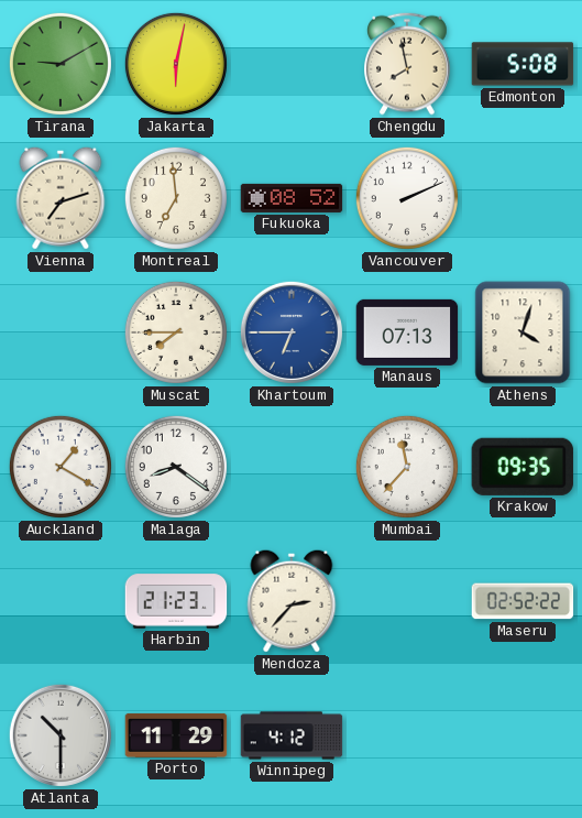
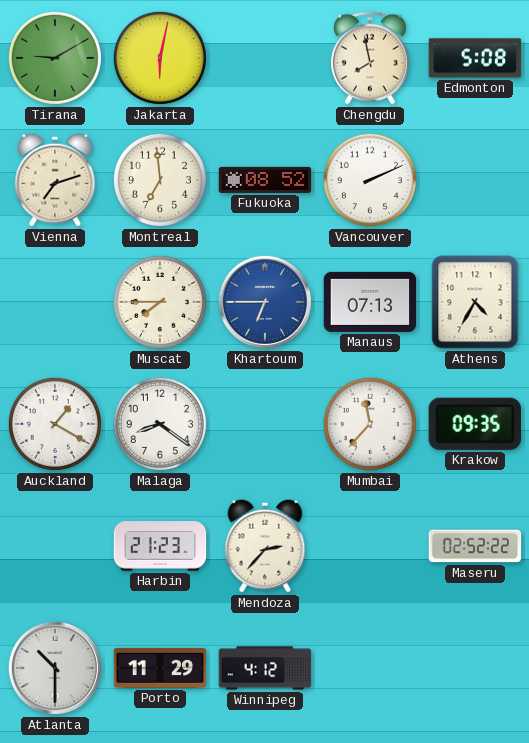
Athens: 4:03 -> 4:35
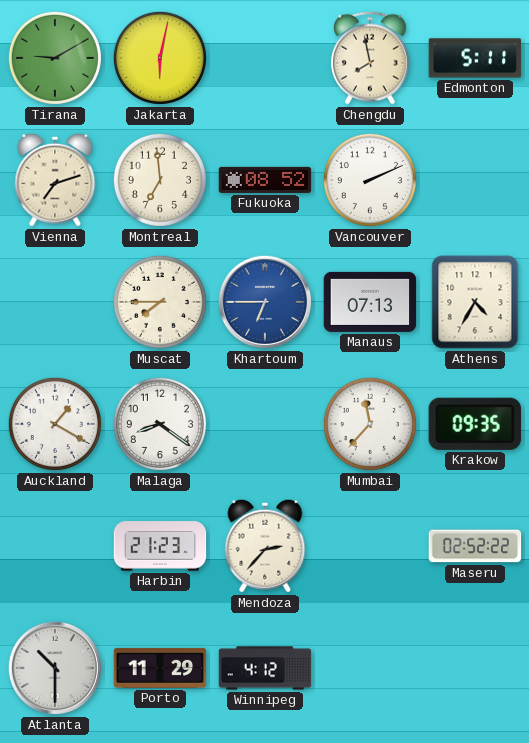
Edmonton: 5:08 -> 5:11
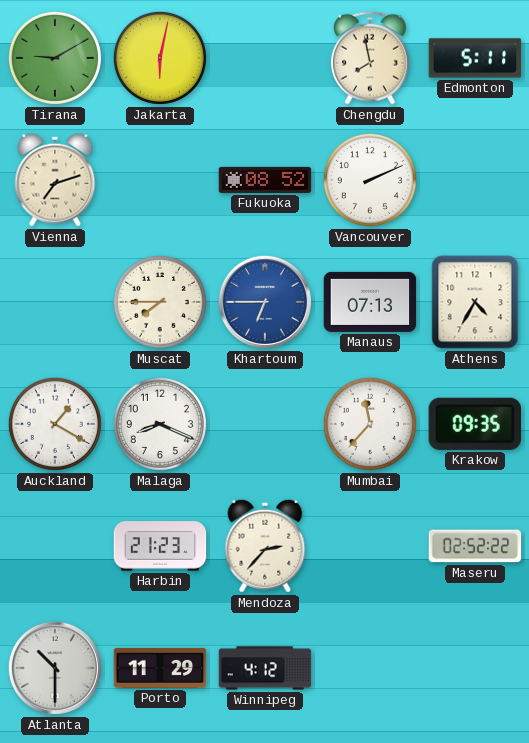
Montreal: 6:59 -> none
Malaga: 8:21 -> 8:19
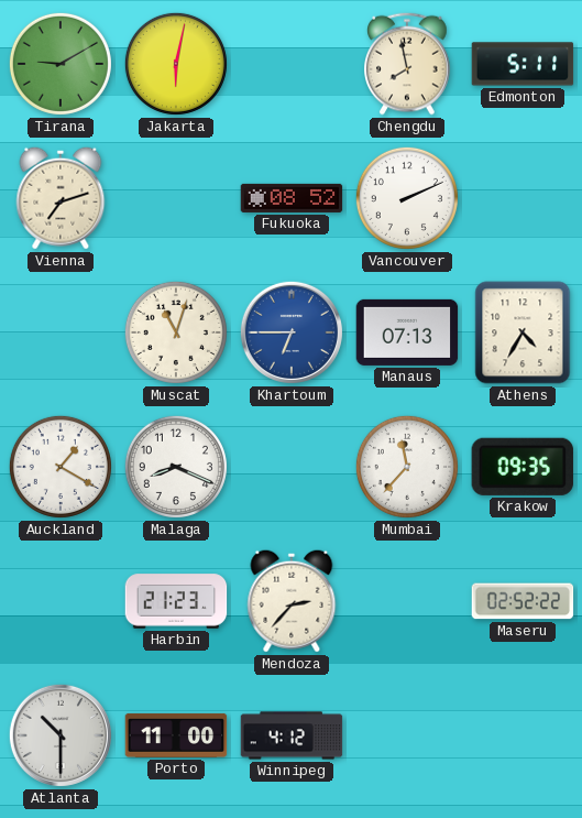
Muscat: 7:45 -> 11:03
Porto: 11:29 -> 11:00
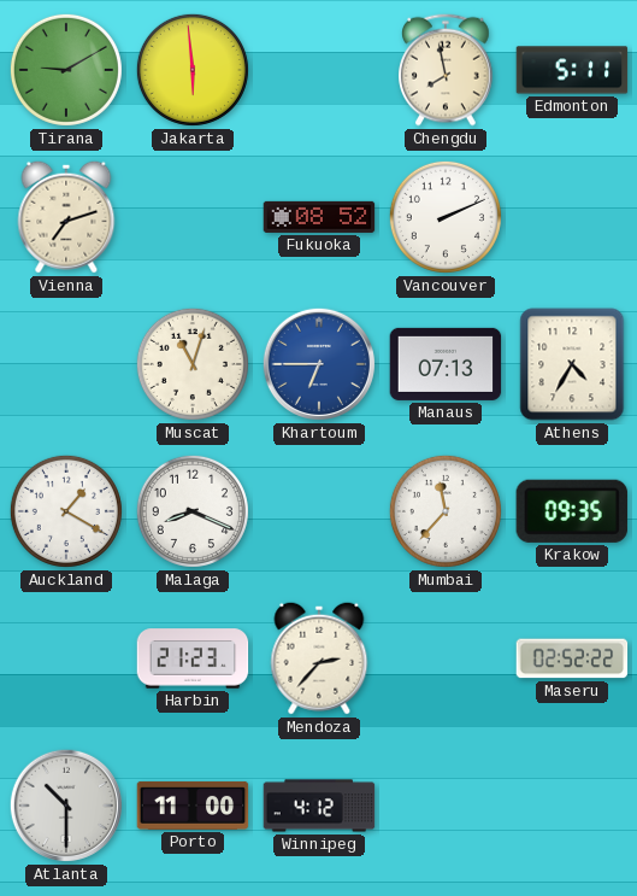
Jakarta: 6:02 -> 5:59
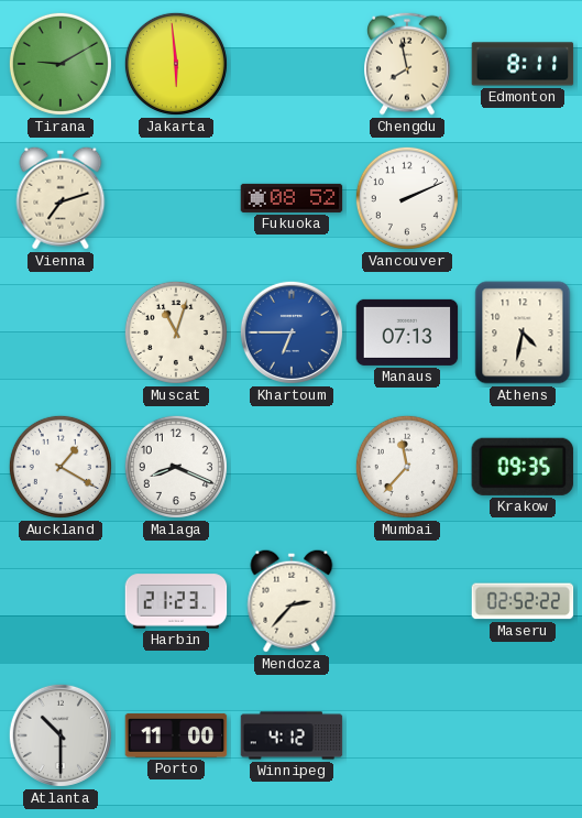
Edmonton: 5:11 -> 8:11
Athens: 4:35 -> 4:32
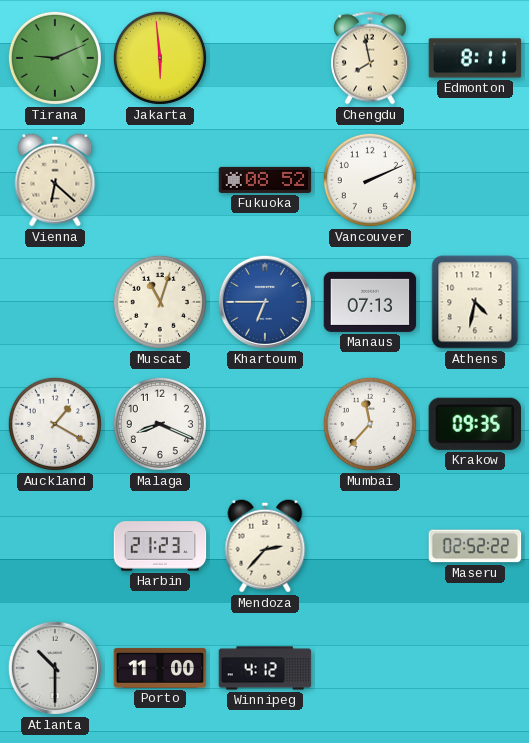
Tirana: 9:10 -> 9:11
Vienna: 7:12 -> 6:22
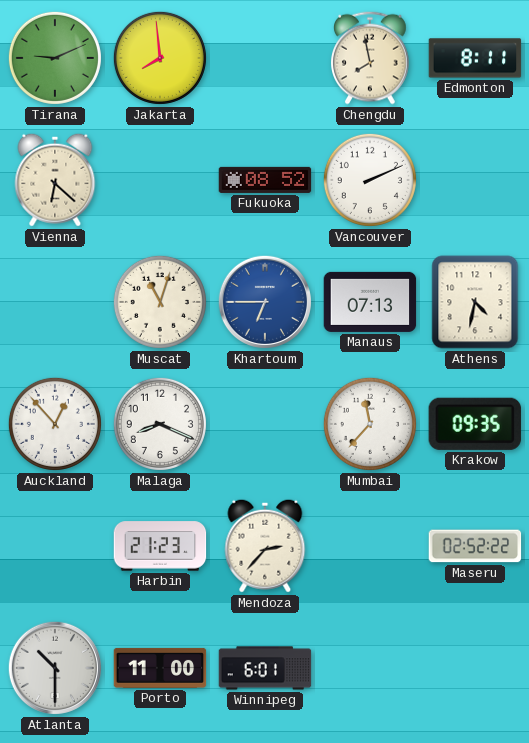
Jakarta: 5:59 -> 7:59
Auckland: 1:20 -> 12:53
Winnipeg: 4:12 -> 6:01
